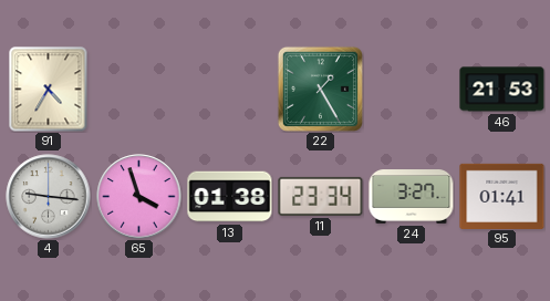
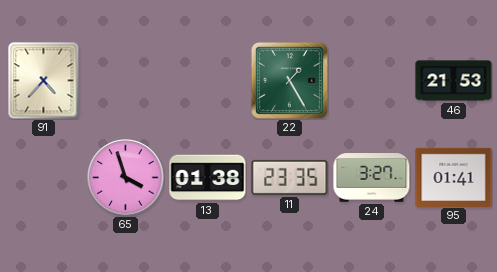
91: 4:35 -> 4:37
4: 9:16 -> none
11: 23:34 -> 23:35
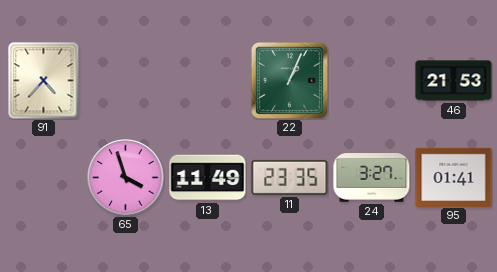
22: 1:25 -> 1:04
13: 01:38 -> 11:49
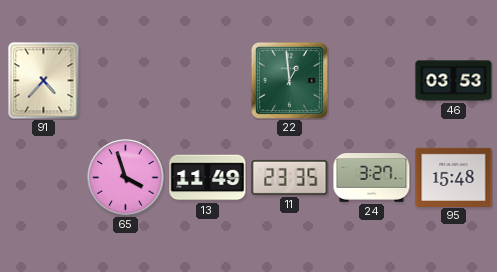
22: 1:04 -> 12:59
46: 21:53 -> 03:53
95: 01:41 -> 15:48
